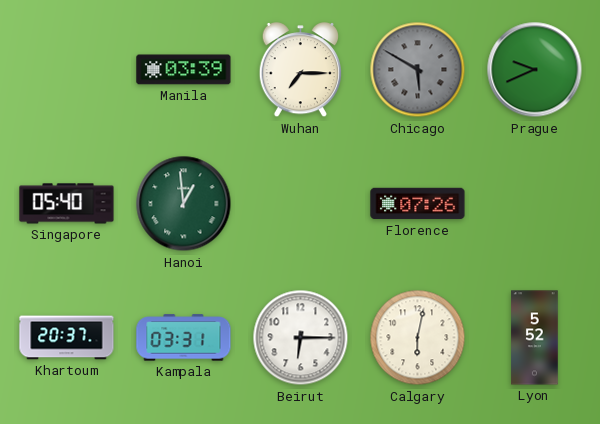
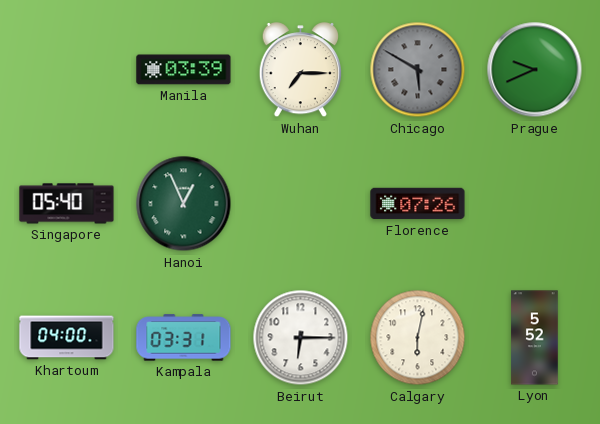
Hanoi: 12:59 -> 12:56
Khartoum: 20:37 -> 04:00
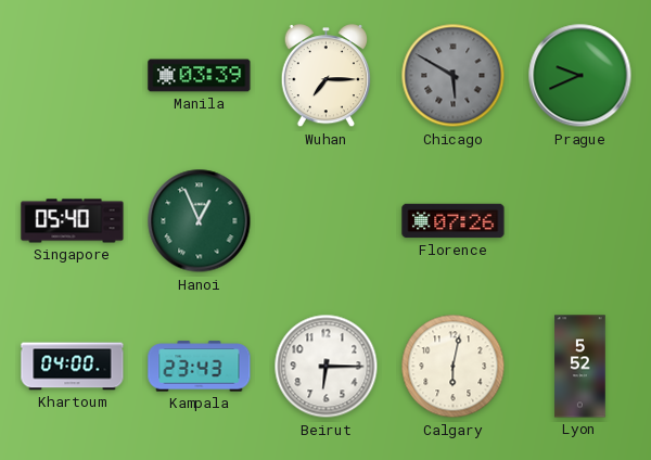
Kampala: 03:31 -> 23:43
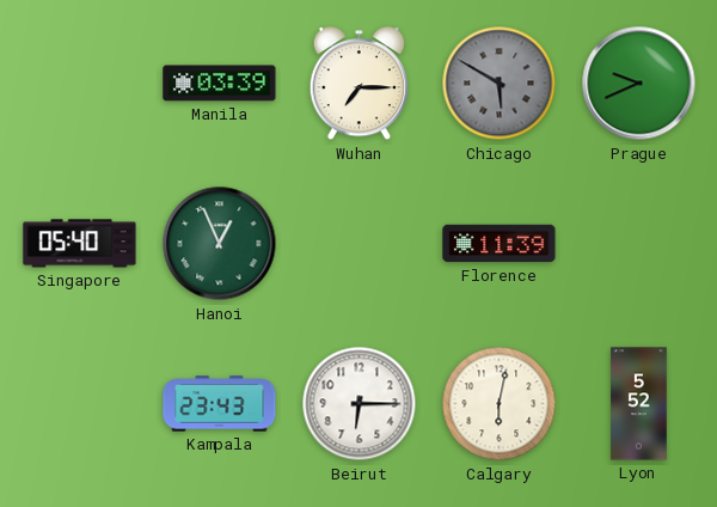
Florence: 07:26 -> 11:39
Khartoum: 04:00 -> none
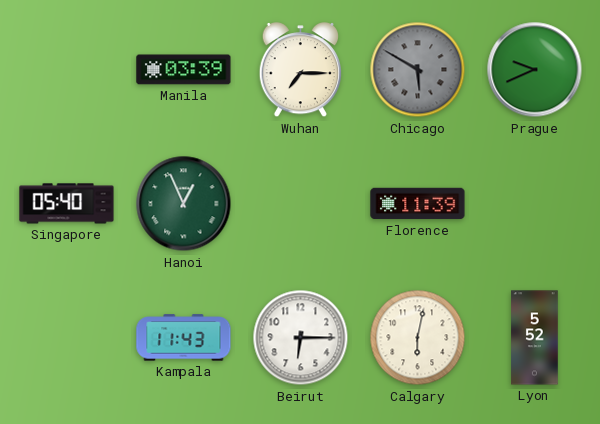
Kampala: 23:43 -> 11:43
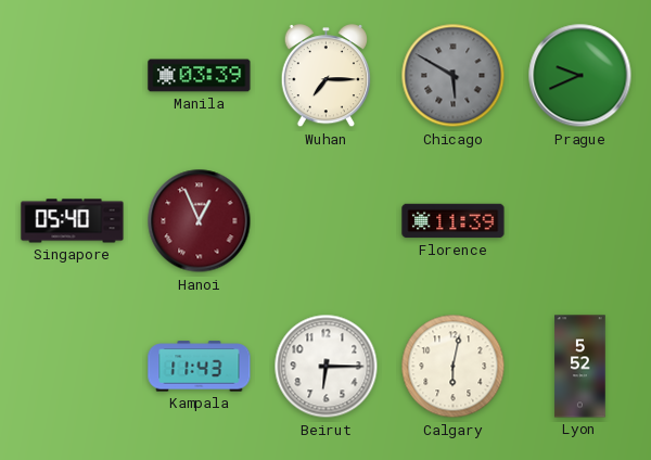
Hanoi dial: green -> burgundy
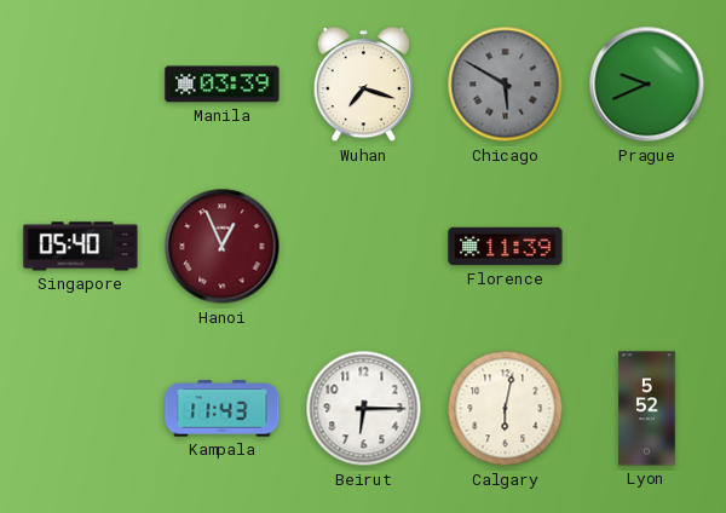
Wuhan: 7:15 -> 7:18
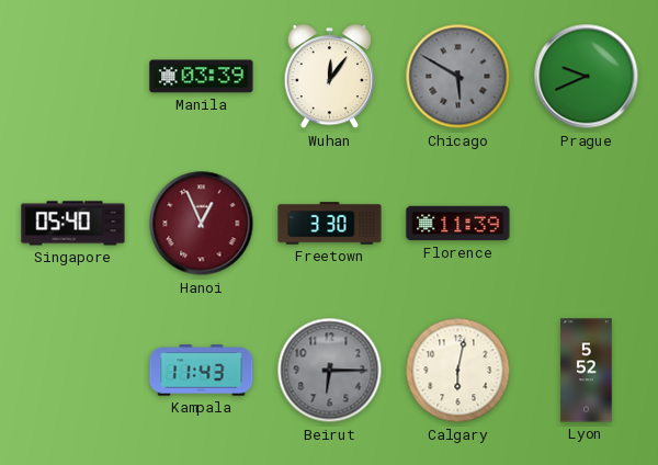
Wuhan: 7:18 -> 12:06
Freetown: none -> 3:30
Beirut dial: white -> grey
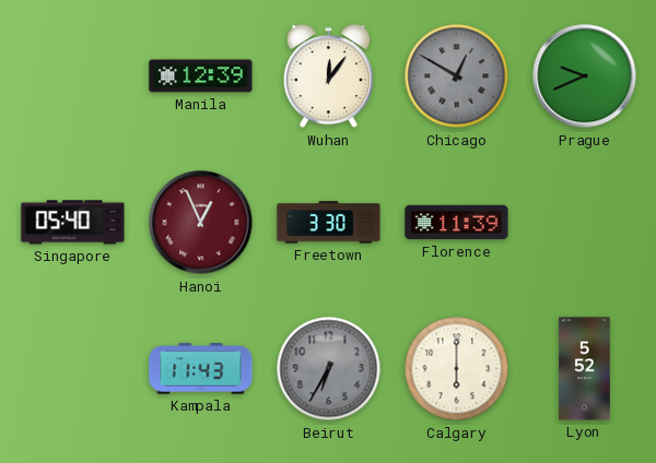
Manila: 03:39 -> 12:39
Chicago: 5:50 -> 12:50
Beirut: 6:15 -> 6:35
Calgary: 6:02 -> 6:00
